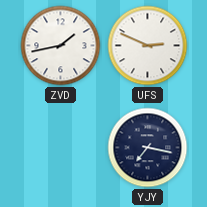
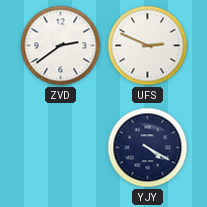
ZVD: 1:43 -> 2:39
YJY: 7:17 -> 4:20
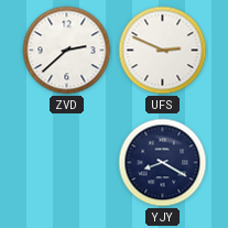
ZVD: 2:39 -> 2:38
YJY: 4:20 -> 8:20
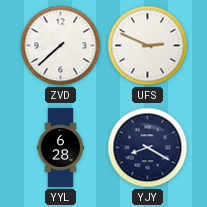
ZVD: 2:38 -> 7:38
YYL: none -> 6:28
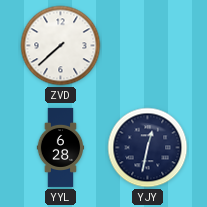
UFS: 2:49 -> none
YJY: 8:20 -> 12:32
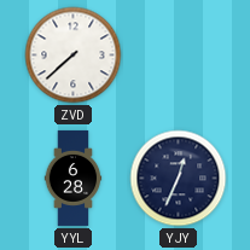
YJY: 12:32 -> 12:34
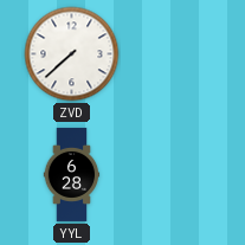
YJY: 12:34 -> none
